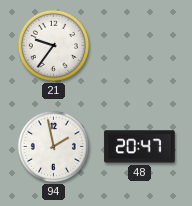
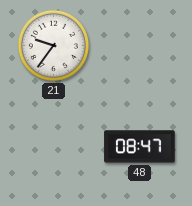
94: 1:58 -> none
48: 20:47 -> 08:47
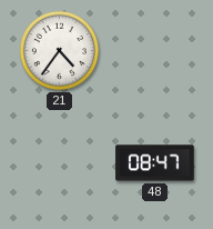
21: 9:36 -> 4:36
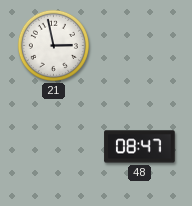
21: 4:36 -> 2:58
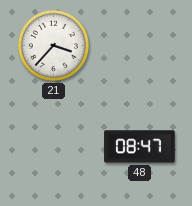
21: 2:58 -> 3:37
